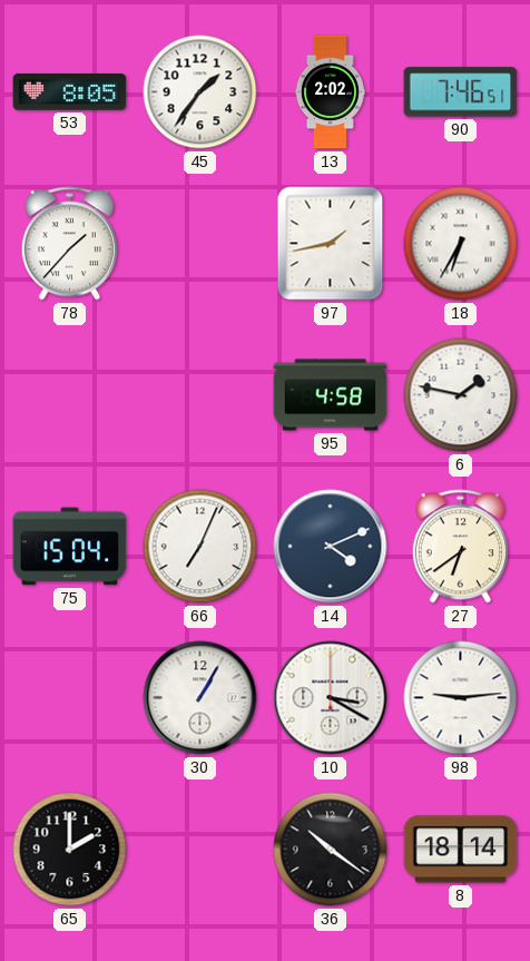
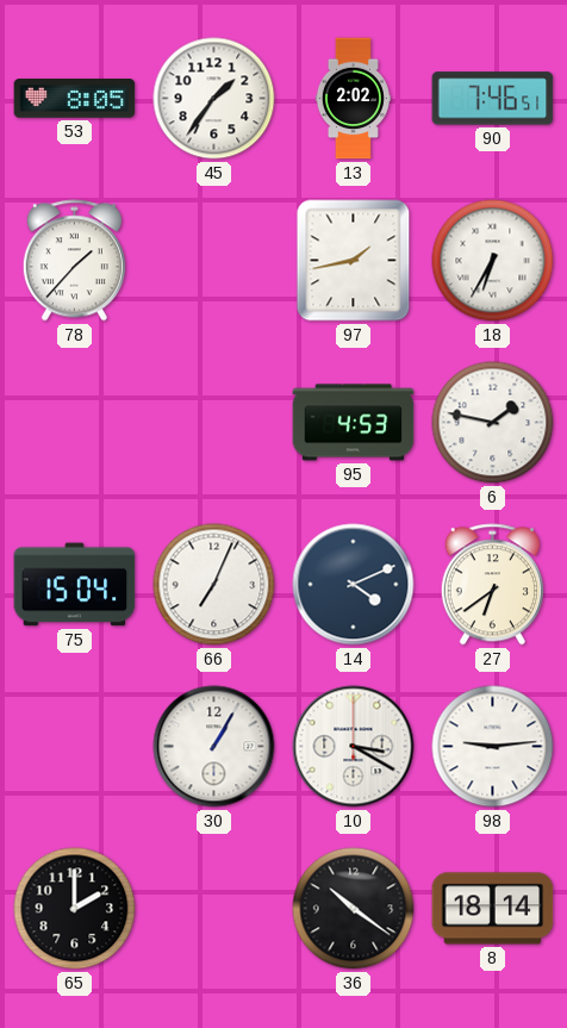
95: 4:58 -> 4:53
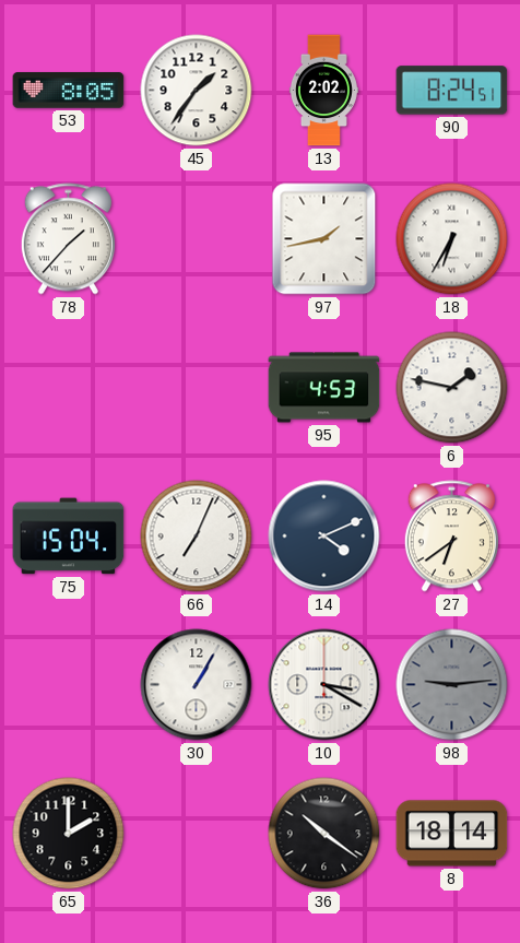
90: 7:46 -> 8:24
98 dial: white -> grey
